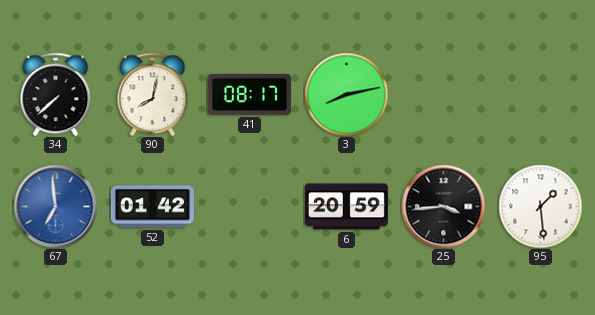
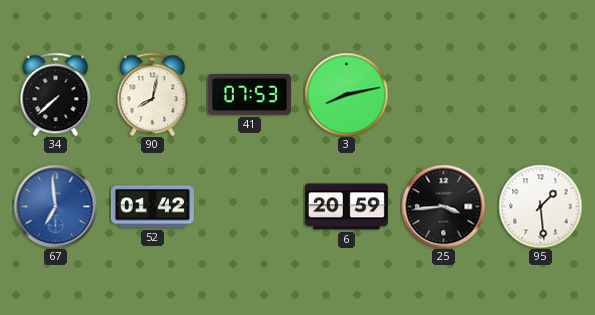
41: 08:17 -> 07:53
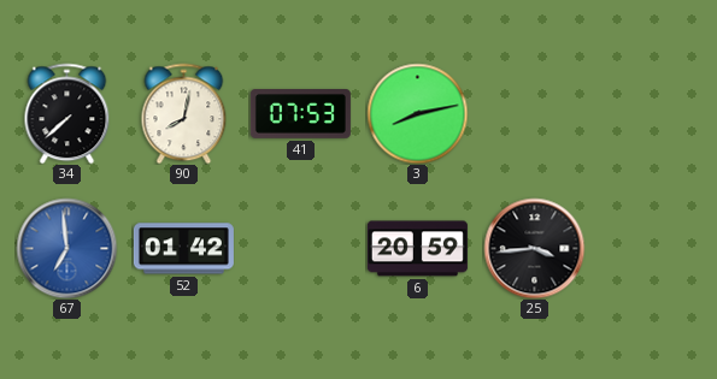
95: 1:29 -> none
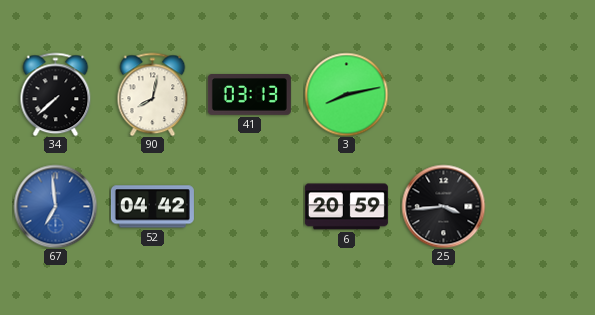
41: 07:53 -> 03:13
52: 01:42 -> 04:42
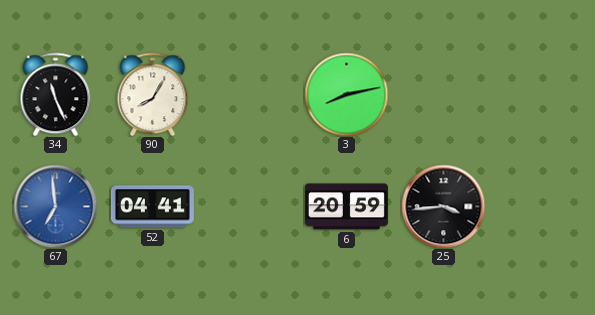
34: 7:38 -> 11:26
90: 8:02 -> 8:05
41: 03:13 -> none
52: 04:42 -> 04:41
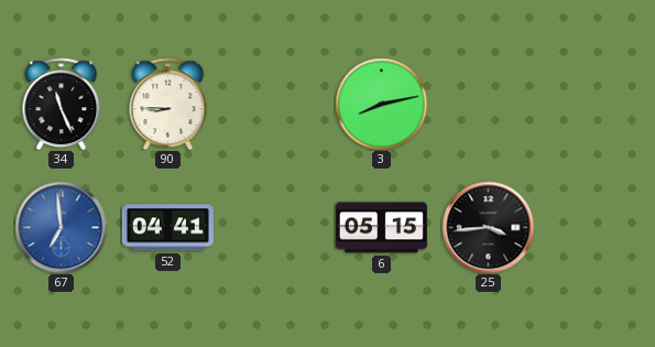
90: 8:05 -> 8:45
6: 20:59 -> 05:15
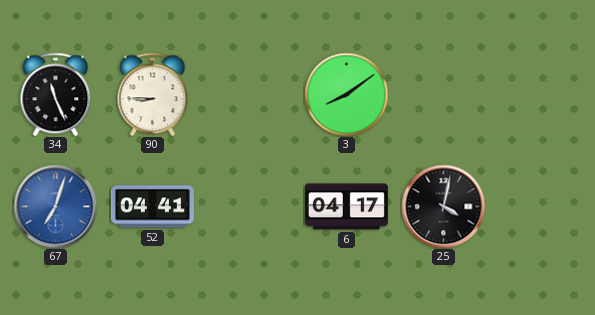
3: 8:13 -> 8:09
67: 6:59 -> 7:03
6: 05:15 -> 04:17
25: 3:44 -> 4:02
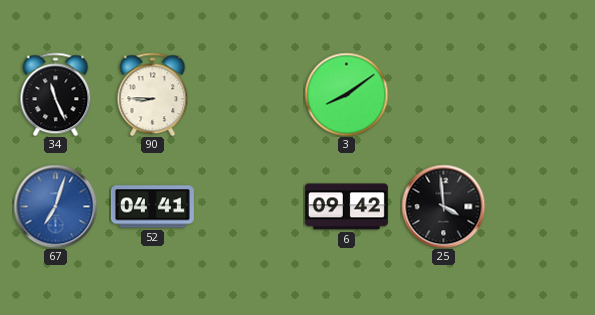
6: 04:17 -> 09:42
25: 4:02 -> 3:59
